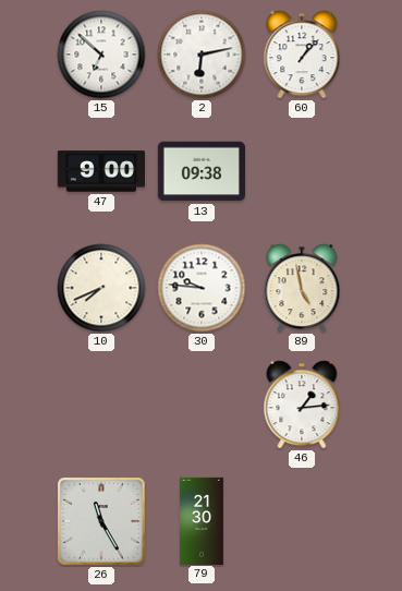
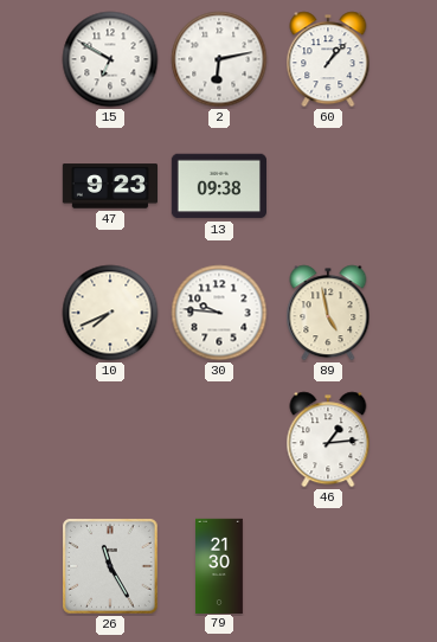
15: 6:52 -> 6:50
47: 9:00 -> 9:23
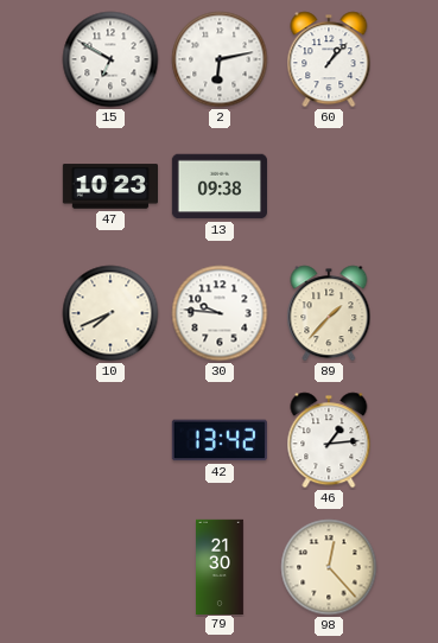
47: 9:23 -> 10:23
89: 4:58 -> 1:37
42: none -> 13:42
26: 11:25 -> none
98: none -> 12:23
